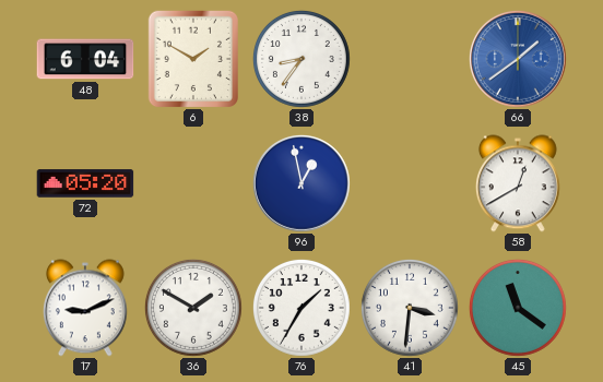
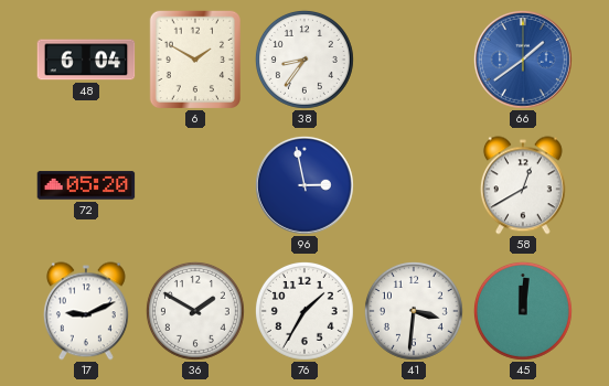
96: 12:58 -> 2:58
45: 11:21 -> 12:01
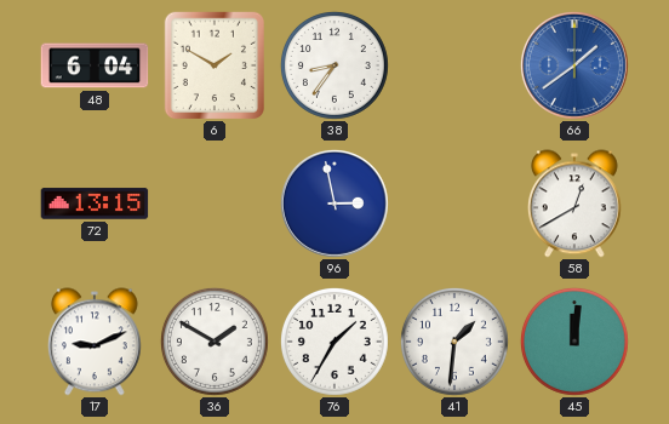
72: 05:20 -> 13:15
41: 3:31 -> 1:31
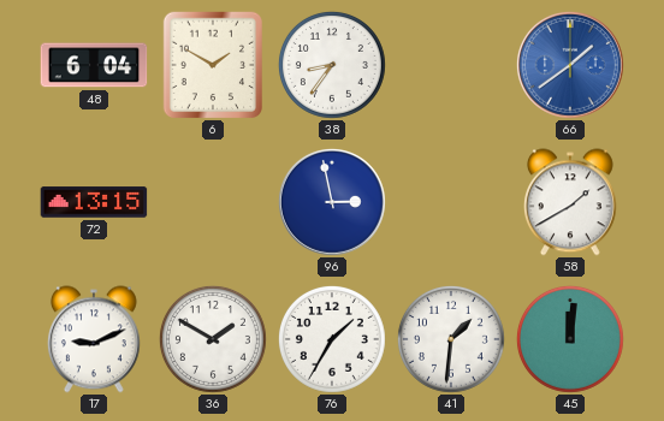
58: 12:40 -> 1:40
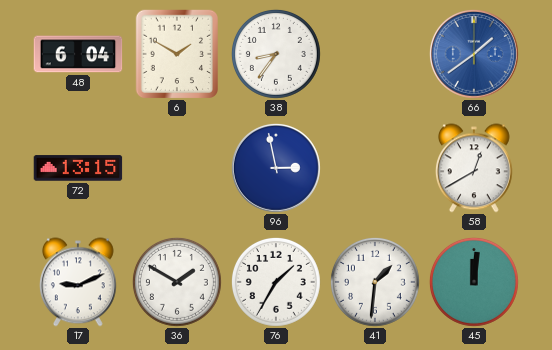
58: 1:40 -> 12:40
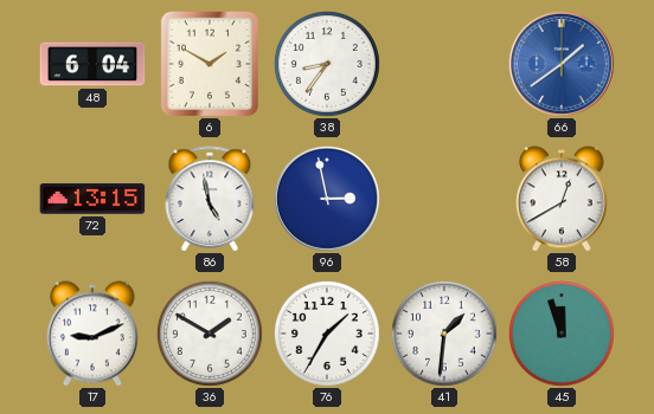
86: none -> 4:58
45: 12:01 -> 11:57
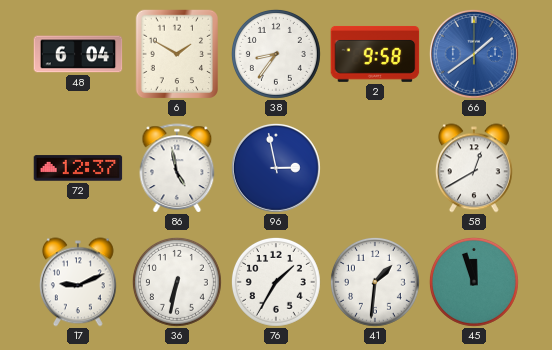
2: none -> 9:58
72: 13:15 -> 12:37
36: 1:50 -> 6:32
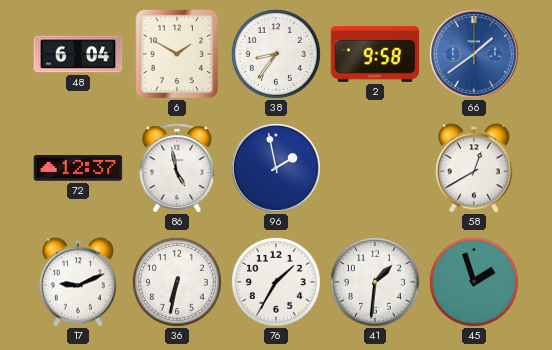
96: 2:58 -> 1:58
45: 11:57 -> 1:57
